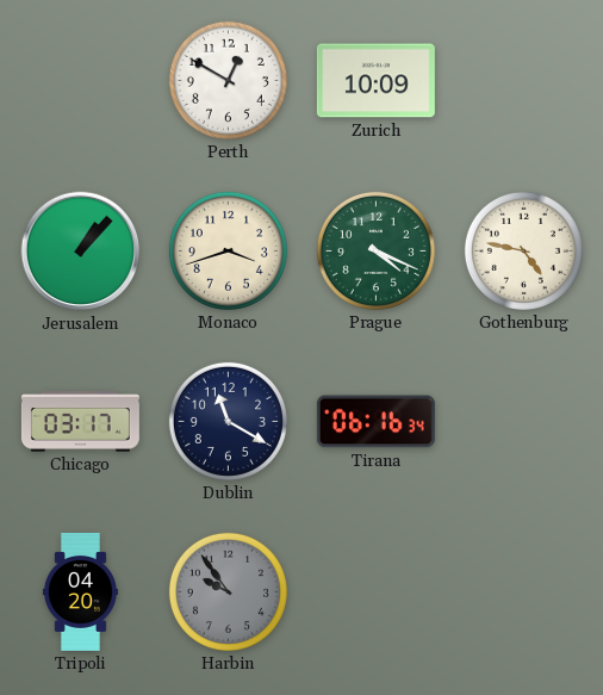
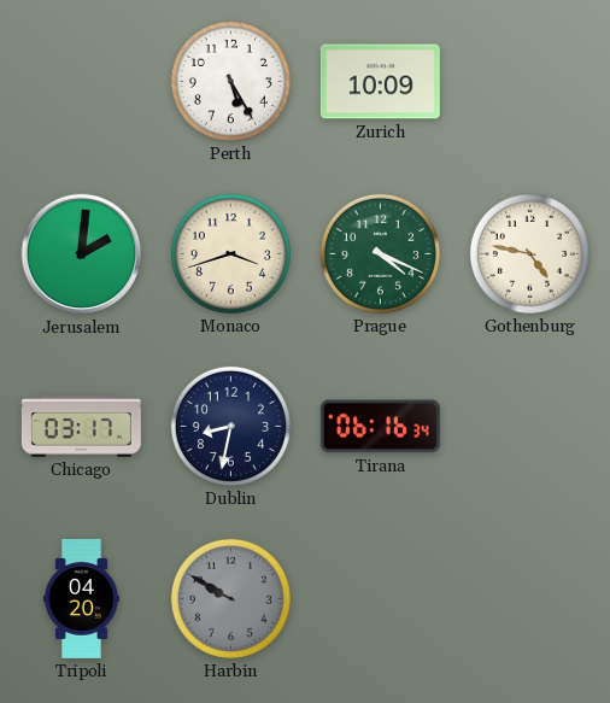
Perth: 12:50 -> 5:25
Jerusalem: 1:07 -> 2:01
Dublin: 11:20 -> 8:32
Harbin: 9:54 -> 9:50
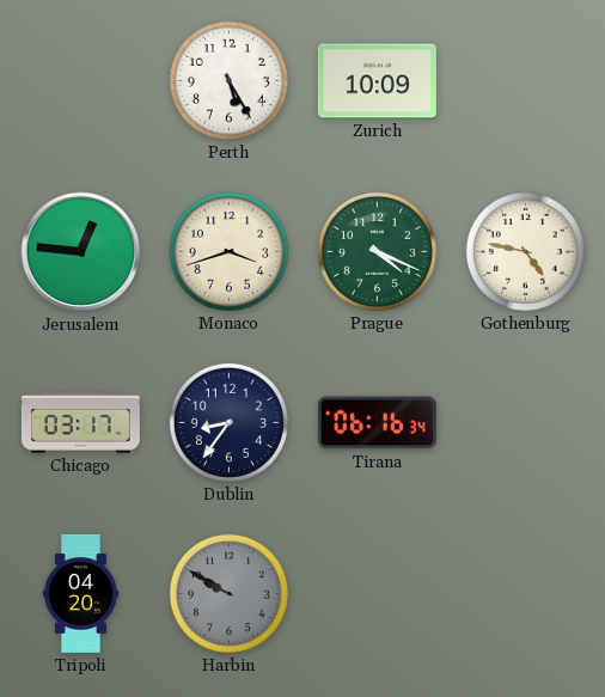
Jerusalem: 2:01 -> 12:46
Dublin: 8:32 -> 8:36
